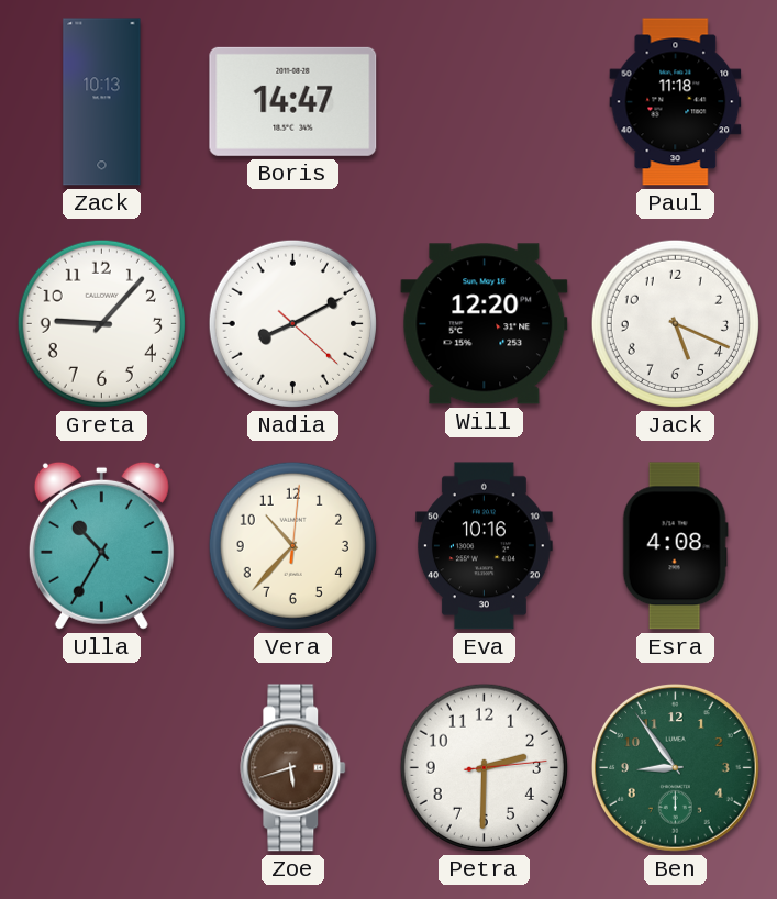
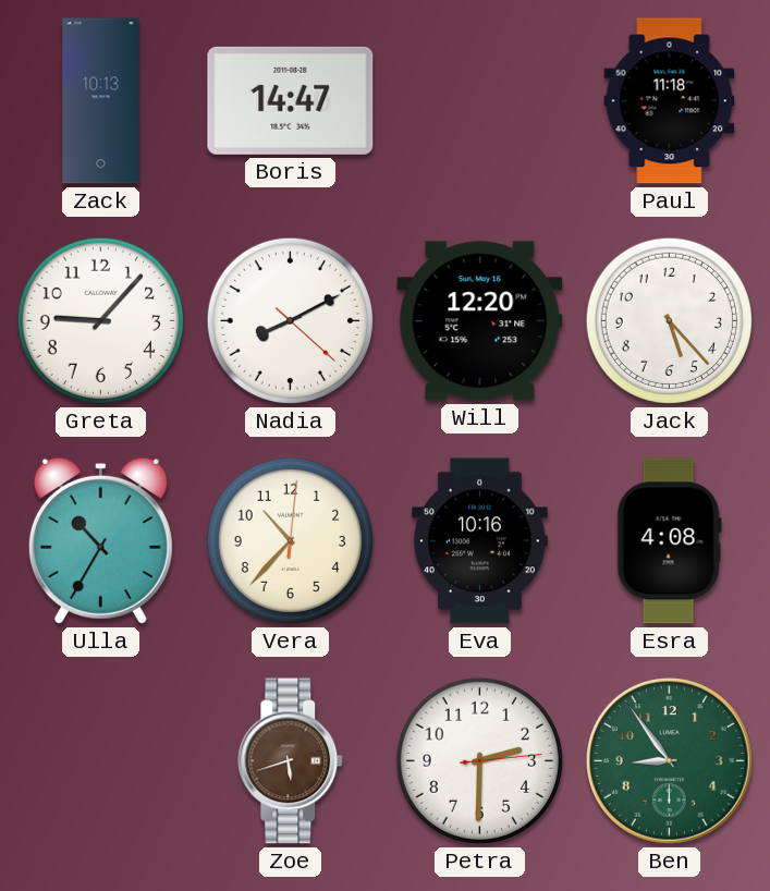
Jack: 5:19 -> 5:23
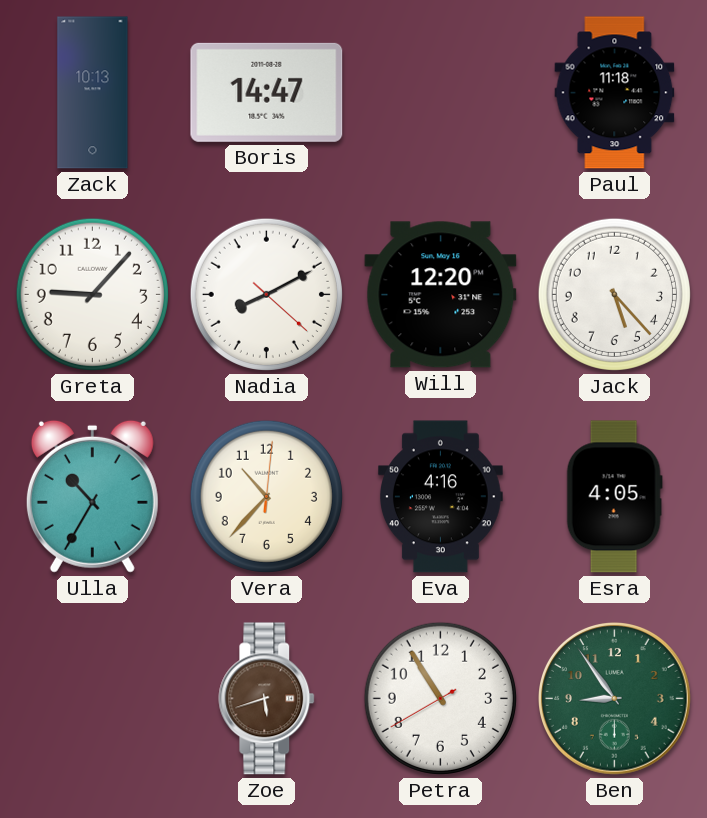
Eva: 10:16 -> 4:16
Esra: 4:08 -> 4:05
Petra: 2:30 -> 10:54
